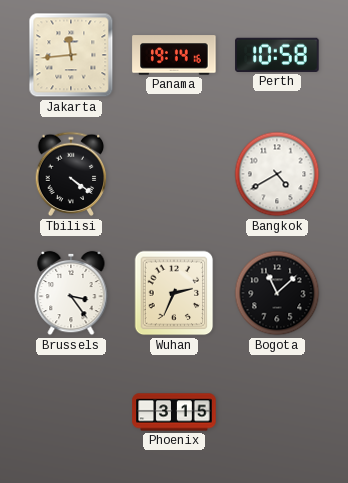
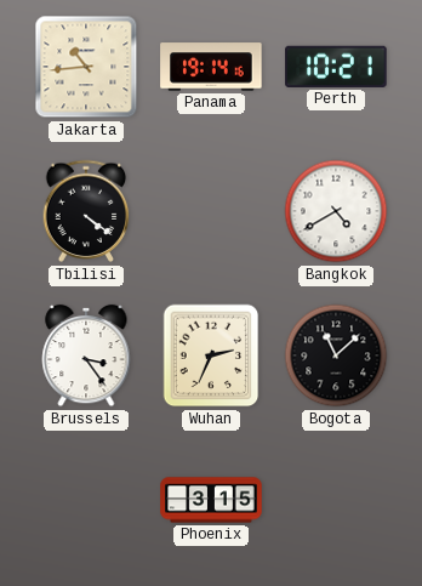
Jakarta: 11:44 -> 10:44
Perth: 10:58 -> 10:21
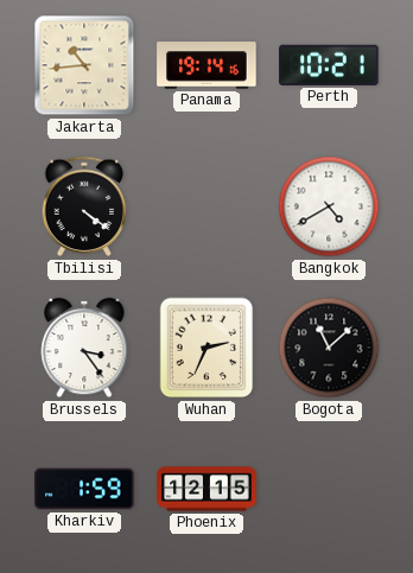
Kharkiv: none -> 1:59
Phoenix: 3:15 -> 12:15
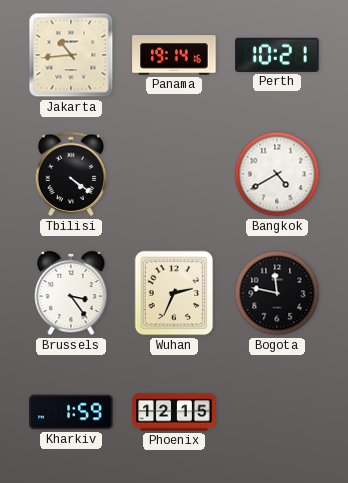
Bogota: 11:08 -> 11:47
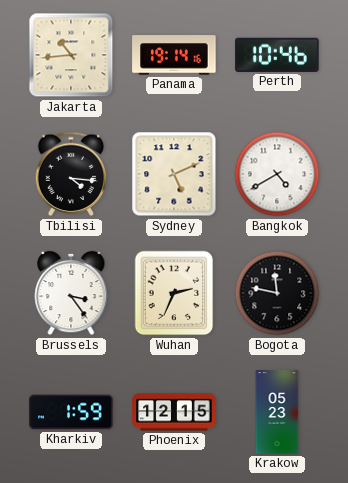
Perth: 10:21 -> 10:46
Tbilisi: 4:21 -> 4:16
Sydney: none -> 5:11
Krakow: none -> 05:23
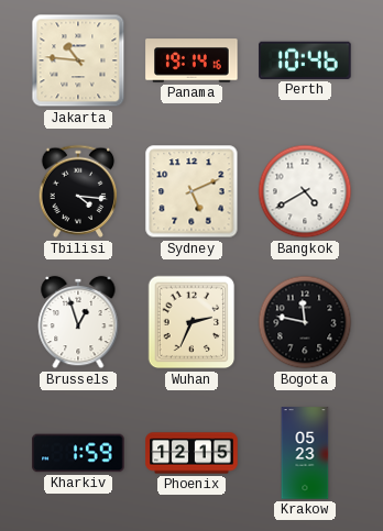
Jakarta: 10:44 -> 10:46
Brussels: 3:24 -> 12:57
